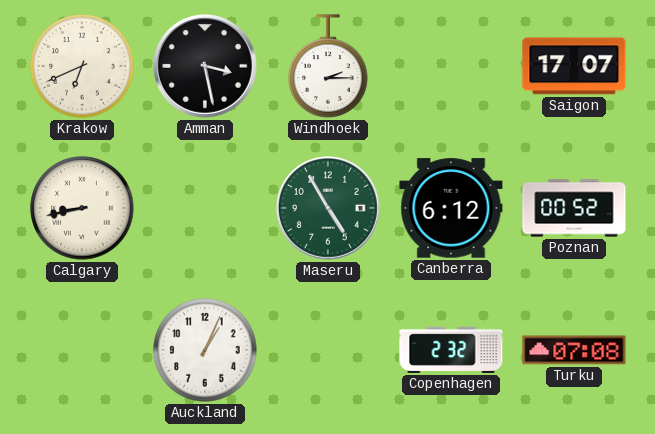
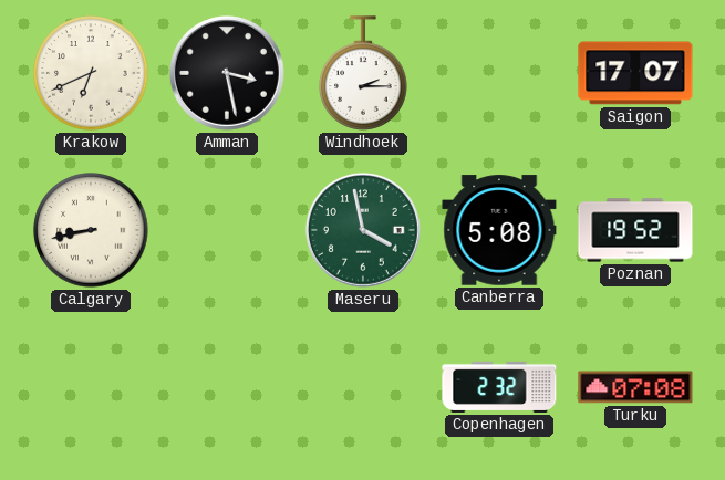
Maseru: 4:55 -> 3:58
Canberra: 6:12 -> 5:08
Poznan: 00:52 -> 19:52
Auckland: 1:04 -> none
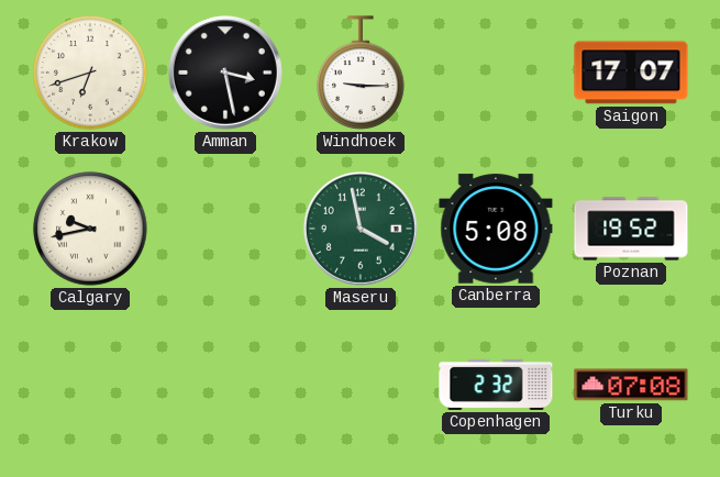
Krakow: 6:41 -> 6:42
Windhoek: 2:15 -> 9:15
Calgary: 8:43 -> 9:43
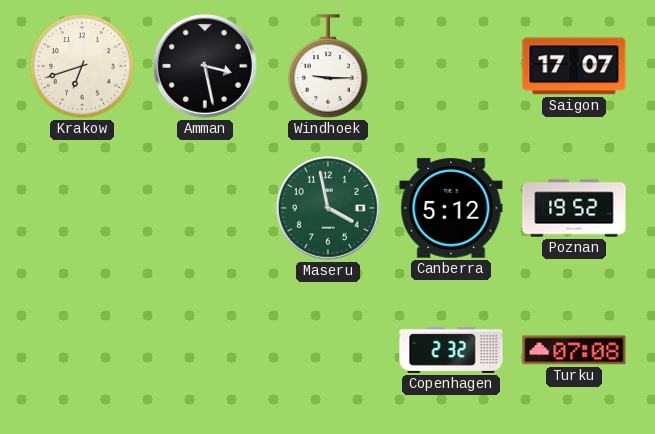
Calgary: 9:43 -> none
Canberra: 5:08 -> 5:12
